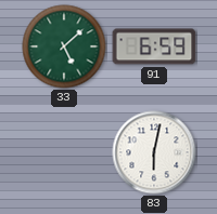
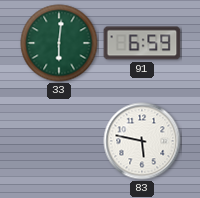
33: 5:08 -> 6:01
83: 6:02 -> 5:47
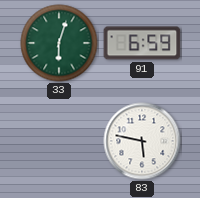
33: 6:01 -> 6:03
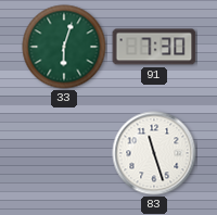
91: 6:59 -> 7:30
83: 5:47 -> 11:27
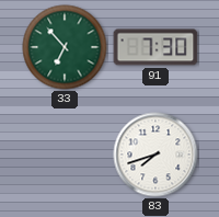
33: 6:03 -> 6:53
83: 11:27 -> 7:42
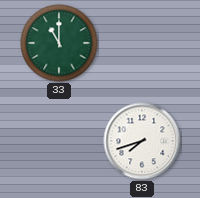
33: 6:53 -> 11:00
91: 7:30 -> none
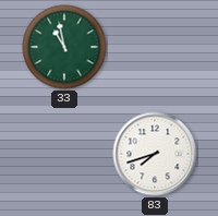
33: 11:00 -> 10:58
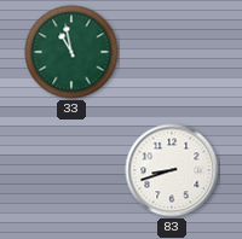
83: 7:42 -> 8:42
